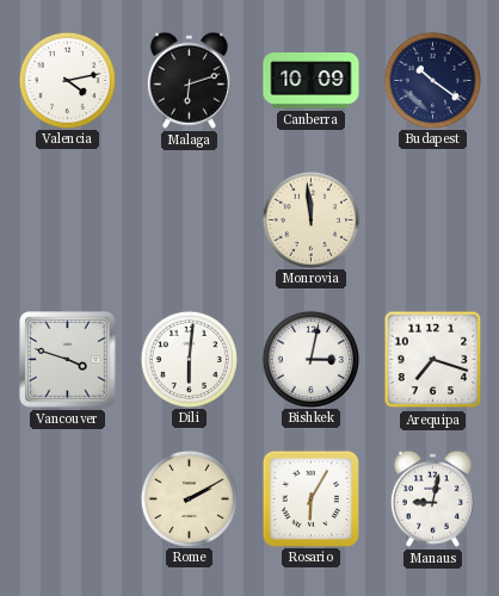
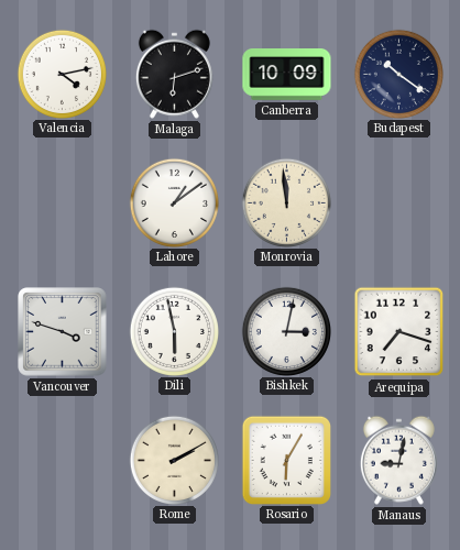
Lahore: none -> 1:09
Dili: 6:01 -> 5:58
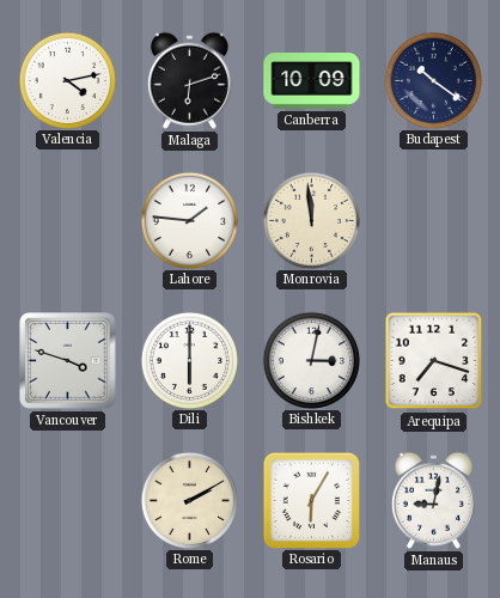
Lahore: 1:09 -> 1:46
Dili: 5:58 -> 6:00
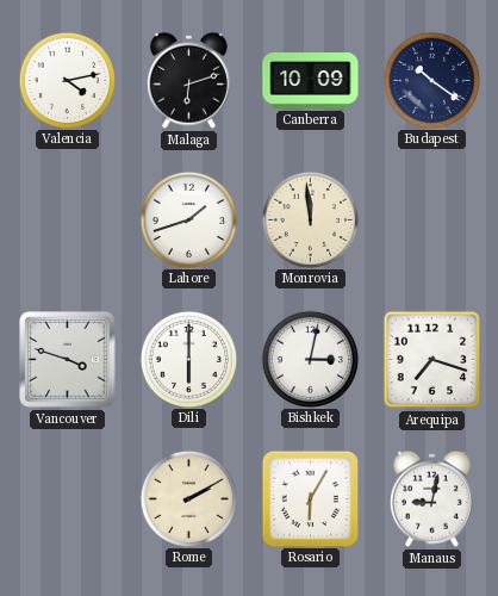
Lahore: 1:46 -> 1:42
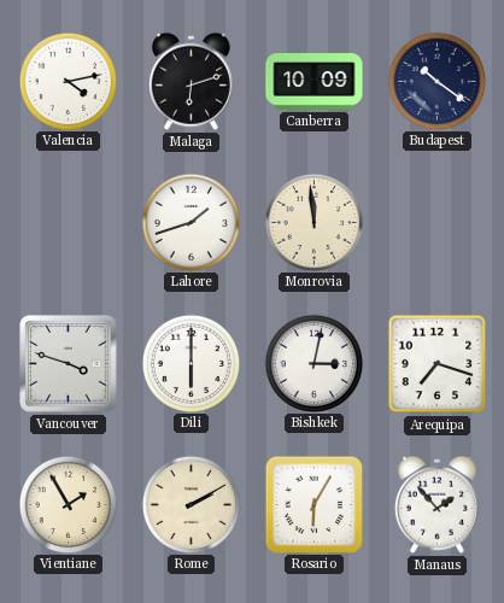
Vientiane: none -> 1:55
Manaus: 9:02 -> 1:53
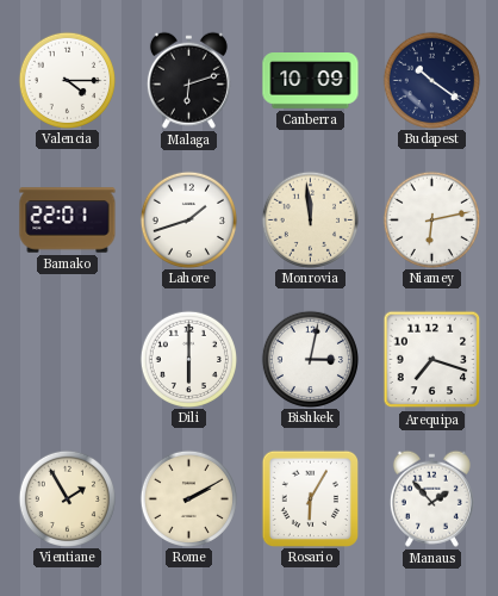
Valencia: 4:13 -> 4:15
Bamako: none -> 22:01
Niamey: none -> 6:13
Vancouver: 3:48 -> none
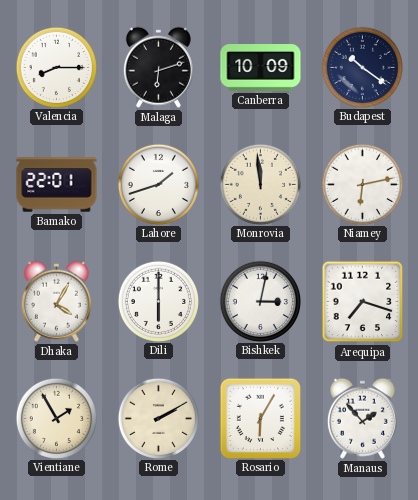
Valencia: 4:15 -> 8:15
Dhaka: none -> 4:05
